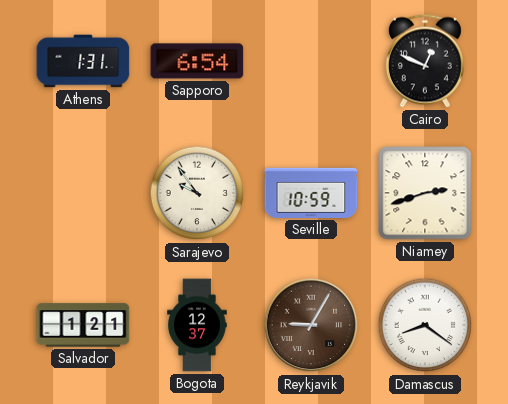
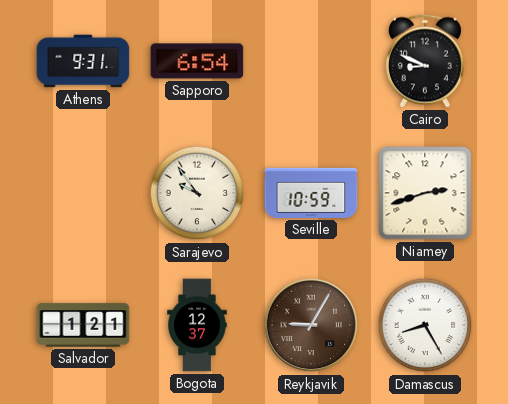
Athens: 1:31 -> 9:31
Cairo: 12:49 -> 8:49
Damascus: 8:21 -> 8:25
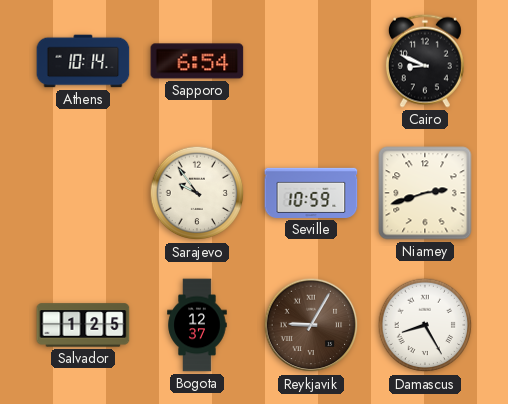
Athens: 9:31 -> 10:14
Salvador: 1:21 -> 1:25
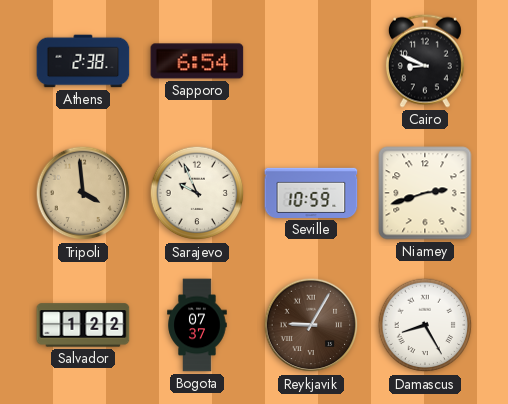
Athens: 10:14 -> 2:38
Tripoli: none -> 3:59
Sarajevo: 9:54 -> 9:56
Salvador: 1:25 -> 1:22
Bogota: 12:37 -> 07:37
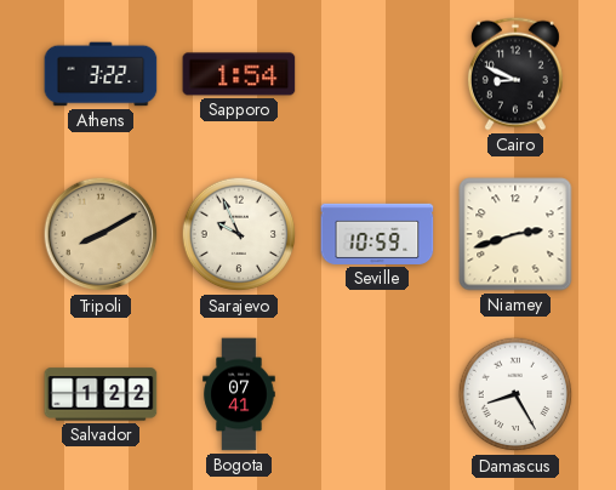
Athens: 2:38 -> 3:22
Sapporo: 6:54 -> 1:54
Tripoli: 3:59 -> 8:10
Bogota: 07:37 -> 07:41
Reykjavik: 9:05 -> none
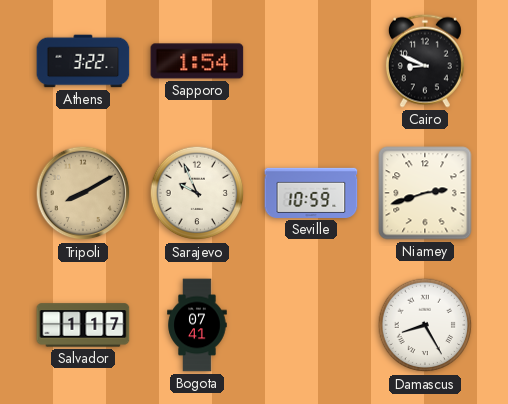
Salvador: 1:22 -> 1:17
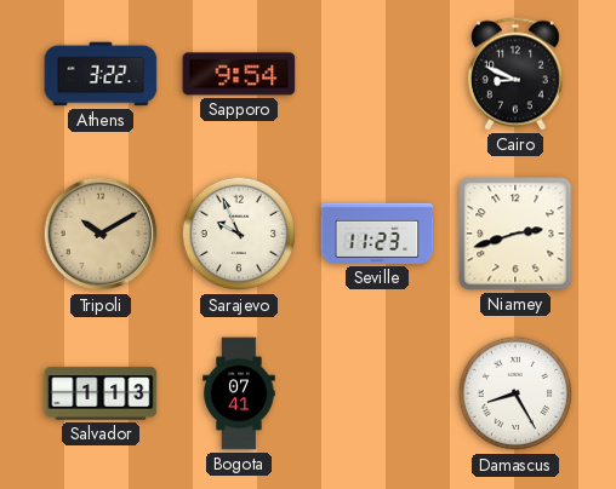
Sapporo: 1:54 -> 9:54
Tripoli: 8:10 -> 10:10
Seville: 10:59 -> 11:23
Salvador: 1:17 -> 1:13
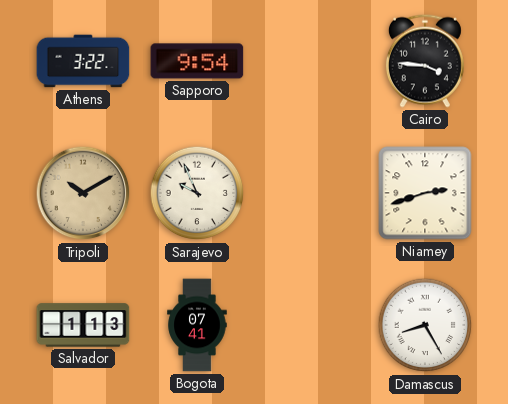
Cairo: 8:49 -> 3:46
Seville: 11:23 -> none
